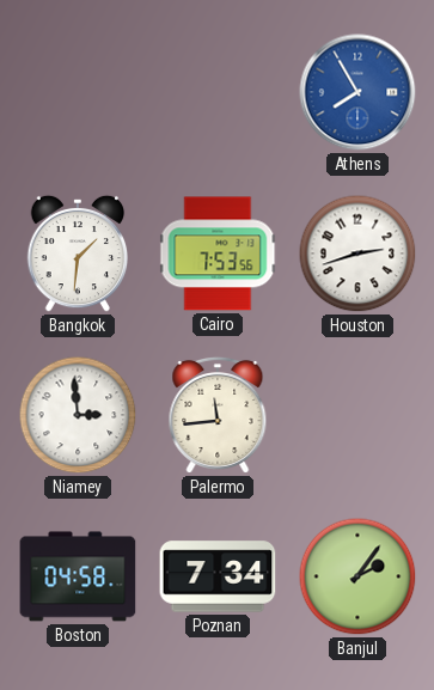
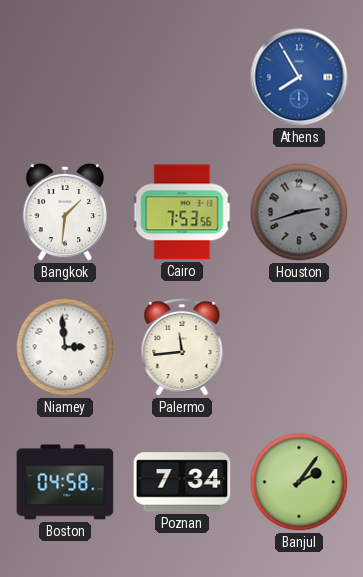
Houston dial: white -> grey
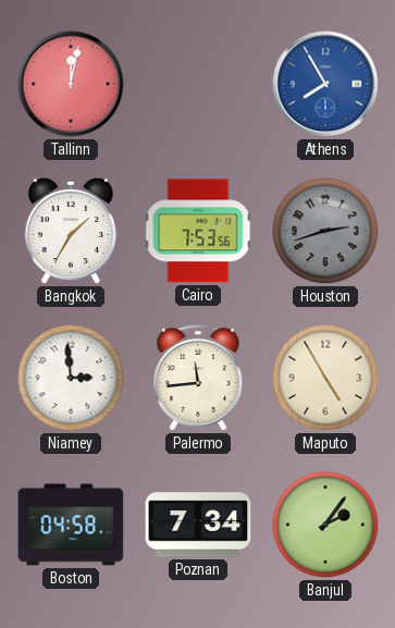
Tallinn: none -> 12:02
Bangkok: 1:31 -> 1:35
Maputo: none -> 4:55
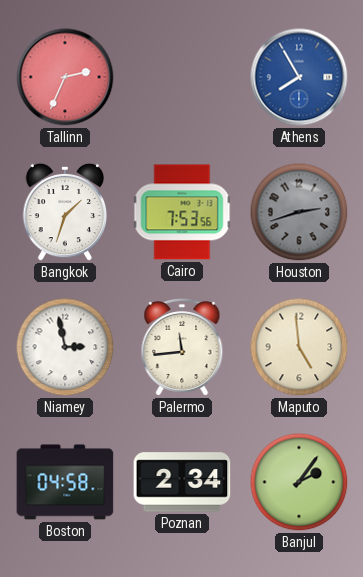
Tallinn: 12:02 -> 2:34
Bangkok: 1:35 -> 1:33
Niamey: 2:59 -> 2:58
Maputo: 4:55 -> 4:59
Poznan: 7:34 -> 2:34
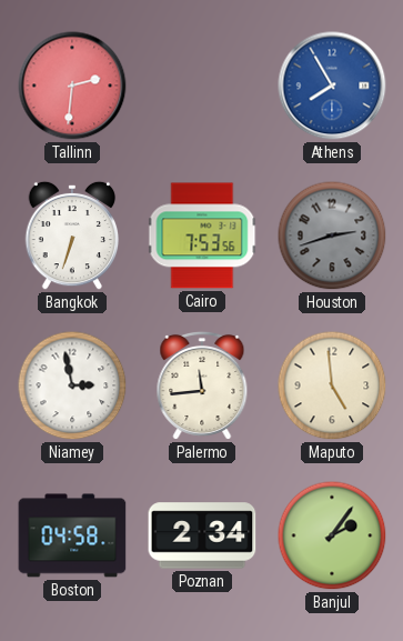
Tallinn: 2:34 -> 2:31
Bangkok: 1:33 -> 6:33
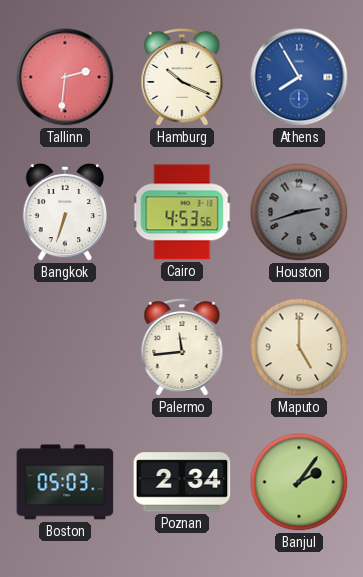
Hamburg: none -> 10:19
Cairo: 7:53 -> 4:53
Niamey: 2:58 -> none
Maputo: 4:59 -> 5:00
Boston: 04:58 -> 05:03
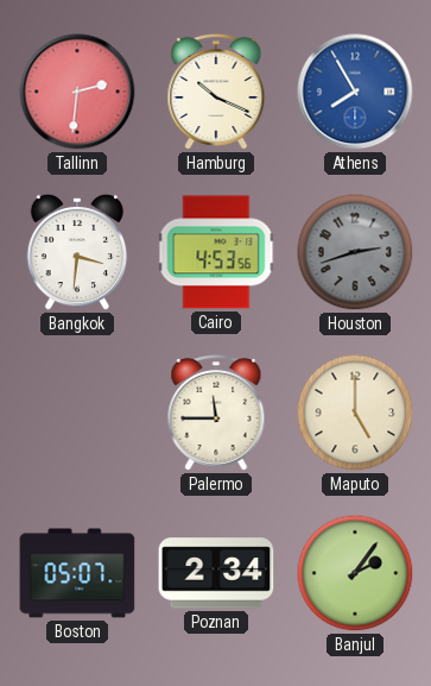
Bangkok: 6:33 -> 3:31
Palermo: 11:44 -> 11:45
Boston: 05:03 -> 05:07
